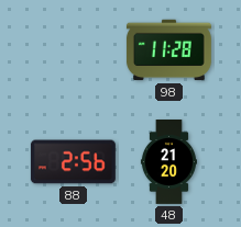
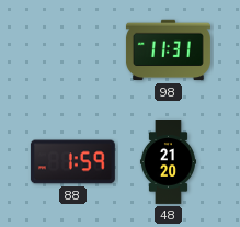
98: 11:28 -> 11:31
88: 2:56 -> 1:59
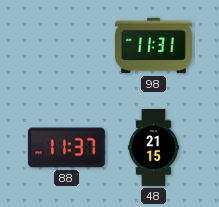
88: 1:59 -> 11:37
48: 21:20 -> 21:15
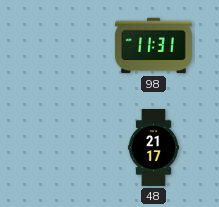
88: 11:37 -> none
48: 21:15 -> 21:17
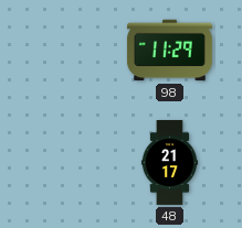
98: 11:31 -> 11:29
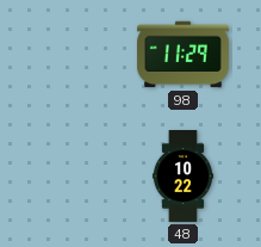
48: 21:17 -> 10:22
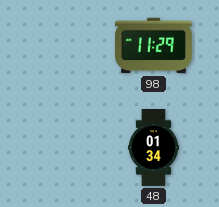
48: 10:22 -> 01:34
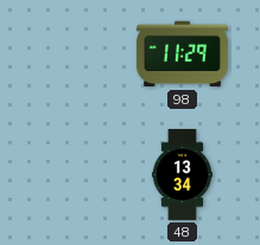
48: 01:34 -> 13:34
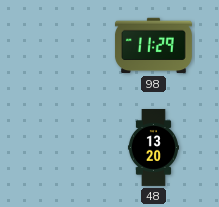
48: 13:34 -> 13:20
